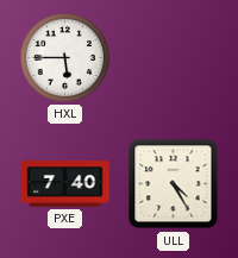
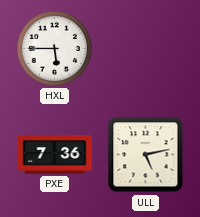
PXE: 7:40 -> 7:36
ULL: 4:25 -> 5:13
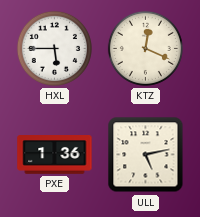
KTZ: none -> 12:19
PXE: 7:36 -> 1:36
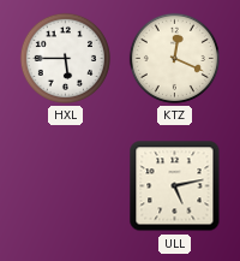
PXE: 1:36 -> none
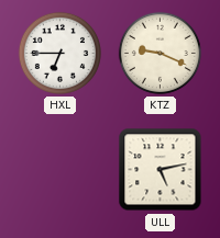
HXL: 5:45 -> 6:45
KTZ: 12:19 -> 9:19
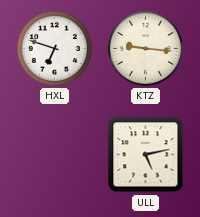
HXL: 6:45 -> 6:48
KTZ: 9:19 -> 9:16
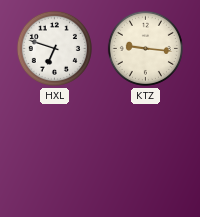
ULL: 5:13 -> none
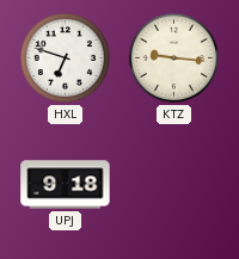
UPJ: none -> 9:18
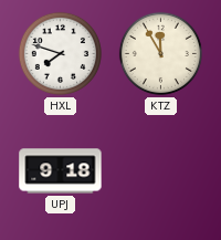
HXL: 6:48 -> 7:48
KTZ: 9:16 -> 11:55
